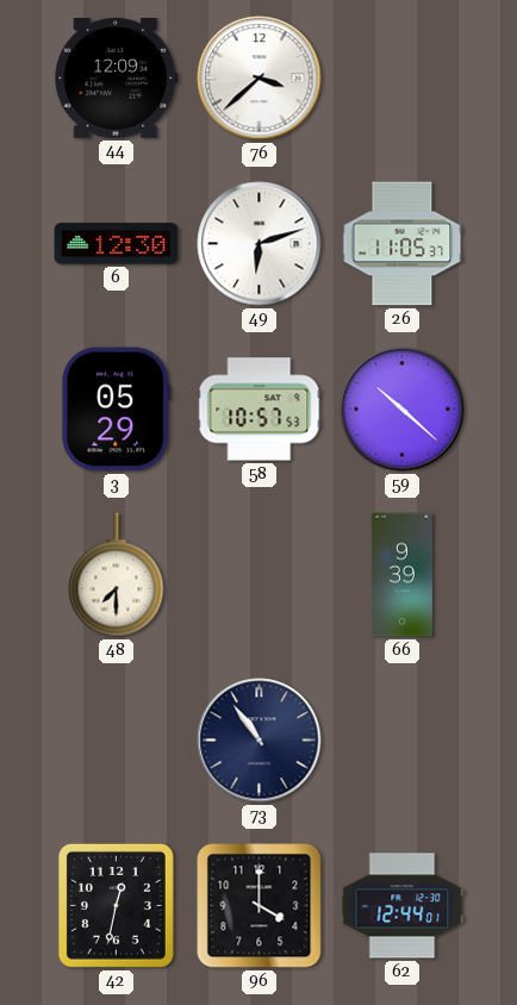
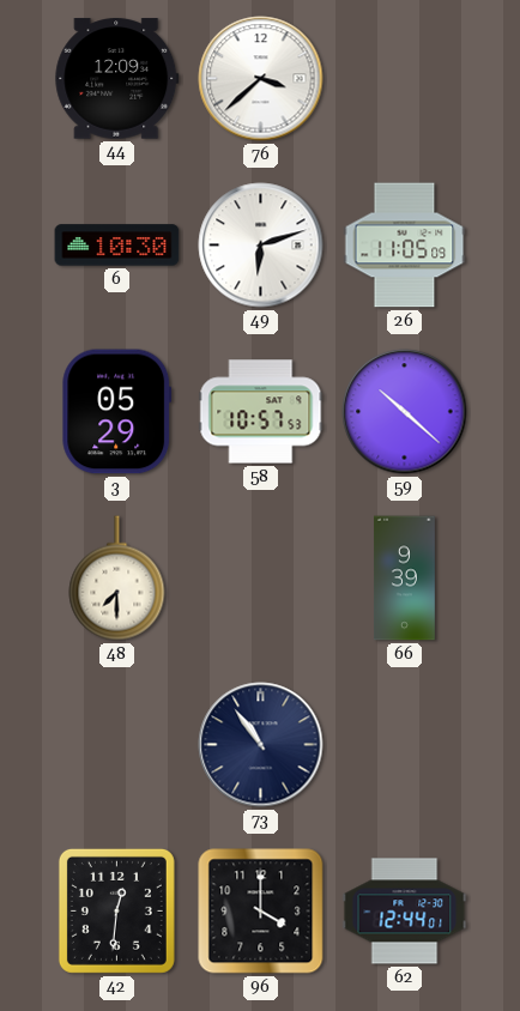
6: 12:30 -> 10:30
26: 11:05:37 -> 11:05:09
42: 12:32 -> 12:31
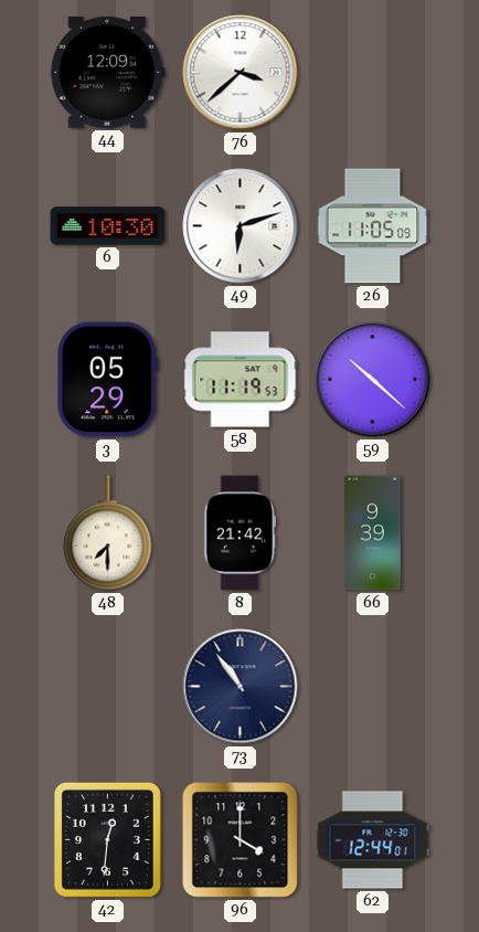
58: 10:57 -> 11:19
8: none -> 21:42
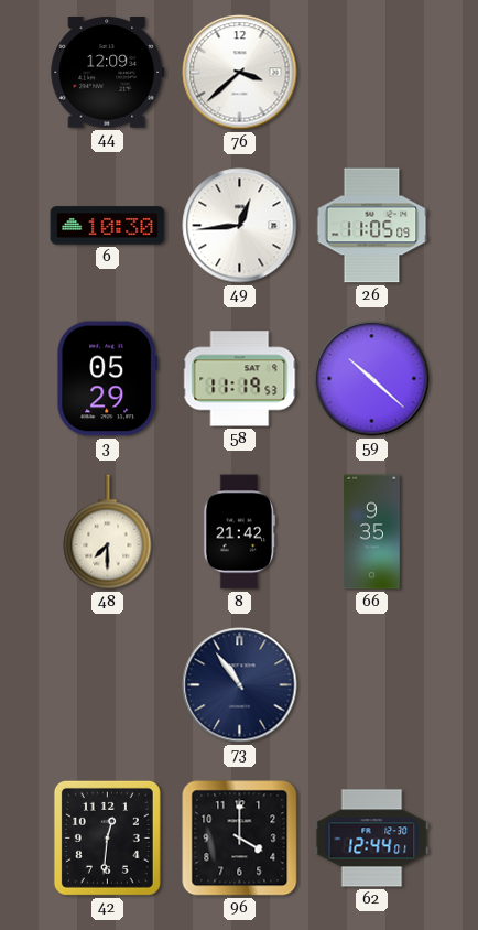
49: 6:12 -> 12:44
66: 9:39 -> 9:35
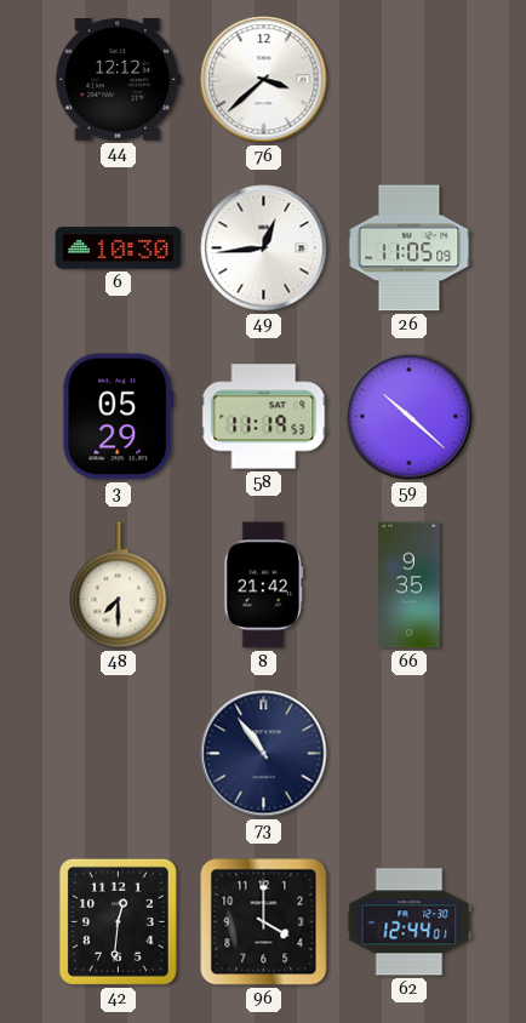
44: 12:09 -> 12:12
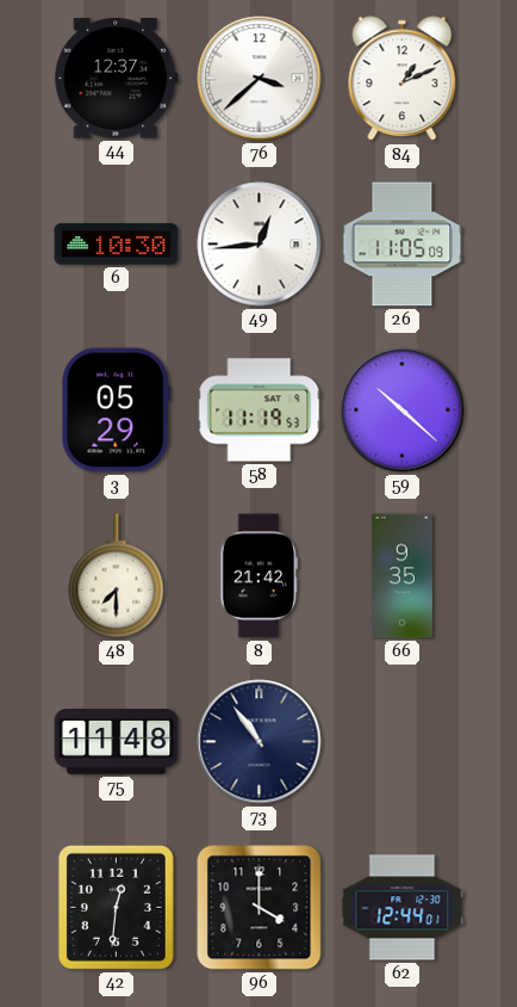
44: 12:12 -> 12:37
84: none -> 1:11
75: none -> 11:48
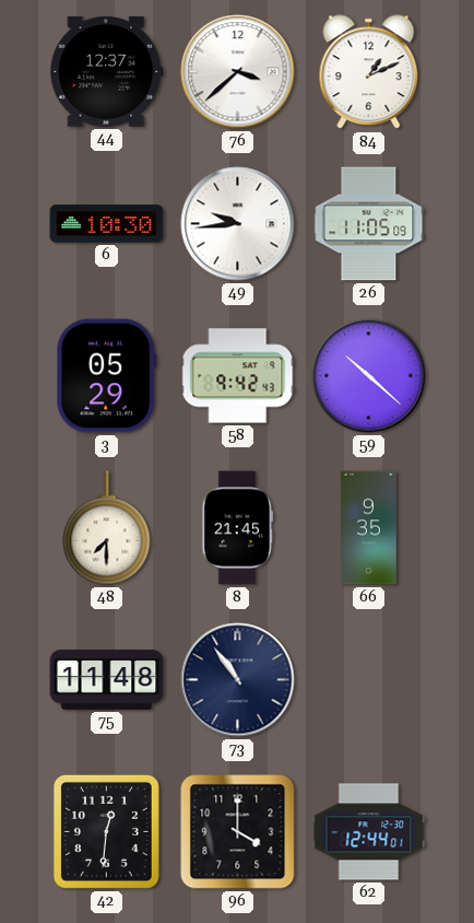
49: 12:44 -> 9:44
58: 11:19 -> 9:42
8: 21:42 -> 21:45
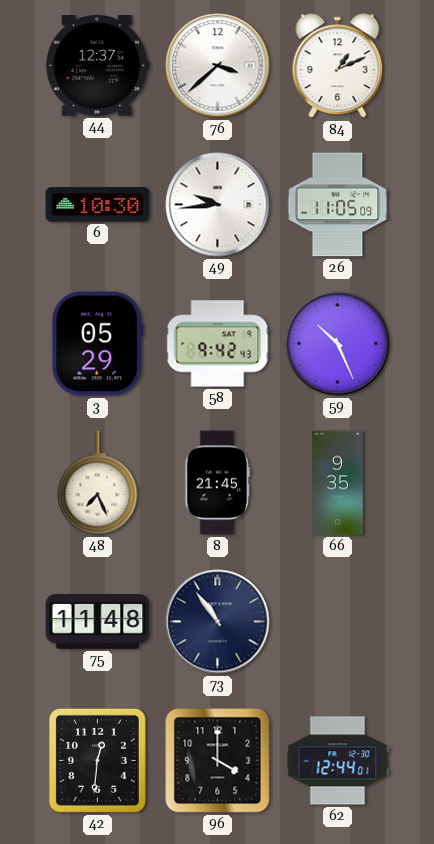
59: 10:22 -> 10:26
48: 7:30 -> 7:26
